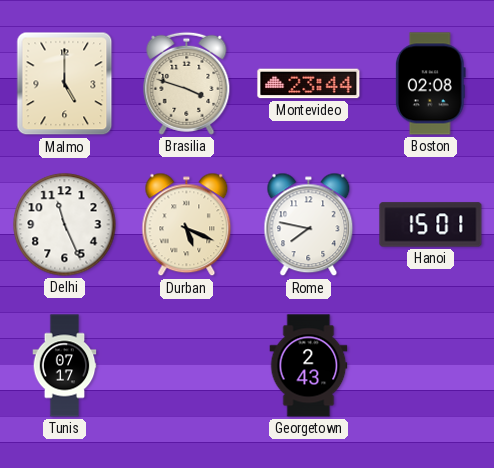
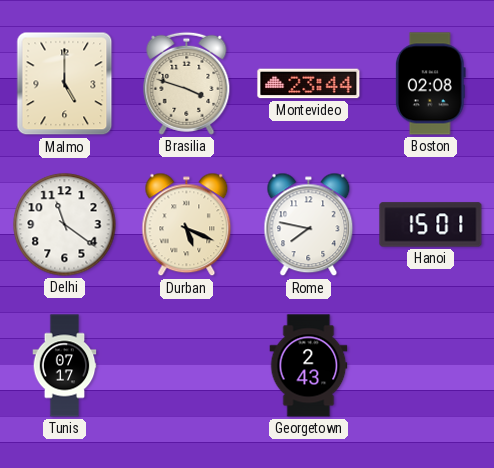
Delhi: 11:26 -> 11:21
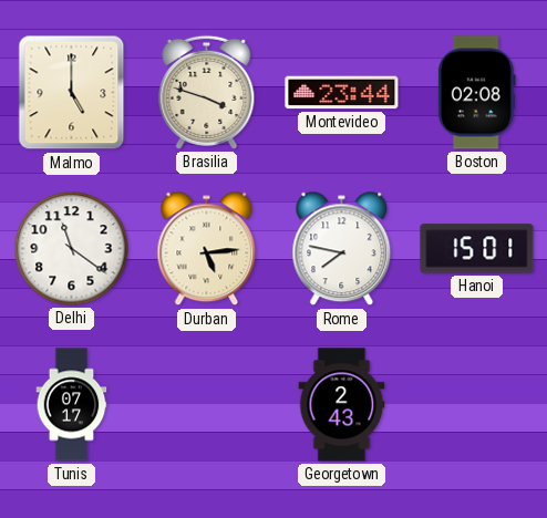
Durban: 5:19 -> 5:14
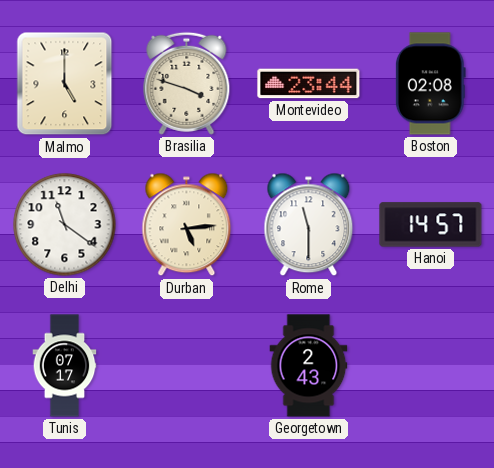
Rome: 7:47 -> 11:30
Hanoi: 15:01 -> 14:57
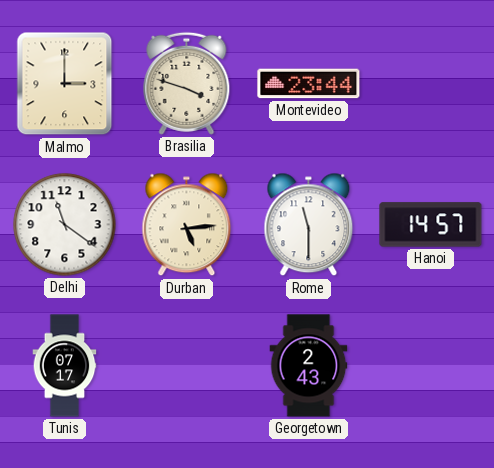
Malmo: 5:00 -> 3:00
Boston: 02:08 -> none
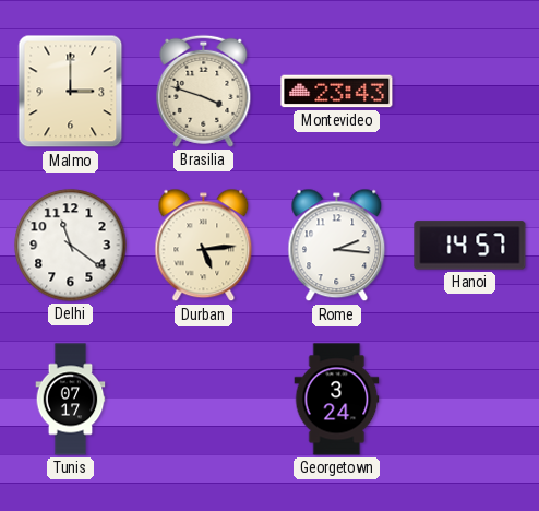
Montevideo: 23:44 -> 23:43
Rome: 11:30 -> 2:16
Georgetown: 2:43 -> 3:24
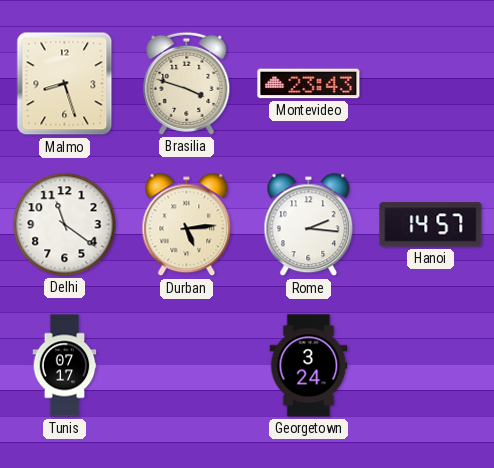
Malmo: 3:00 -> 8:27
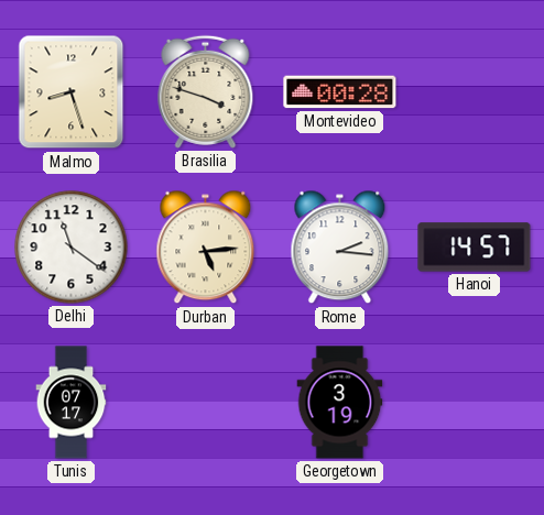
Montevideo: 23:43 -> 00:28
Georgetown: 3:24 -> 3:19
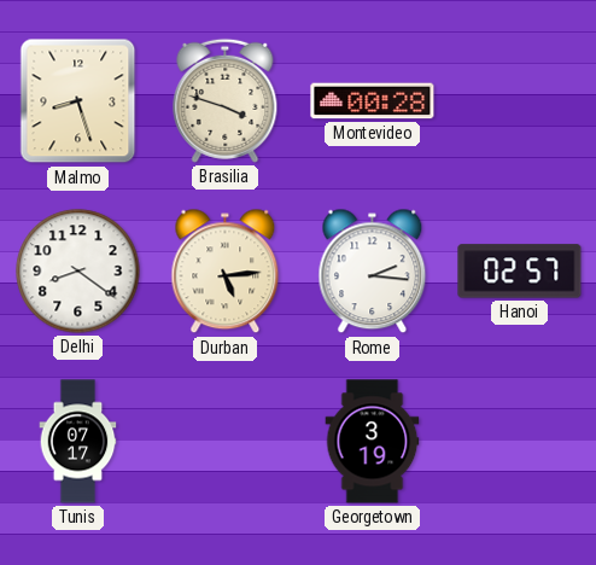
Delhi: 11:21 -> 8:21
Hanoi: 14:57 -> 02:57
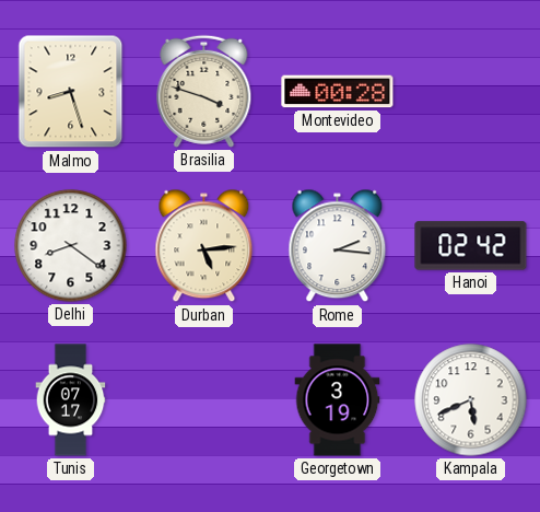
Hanoi: 02:57 -> 02:42
Kampala: none -> 5:41
